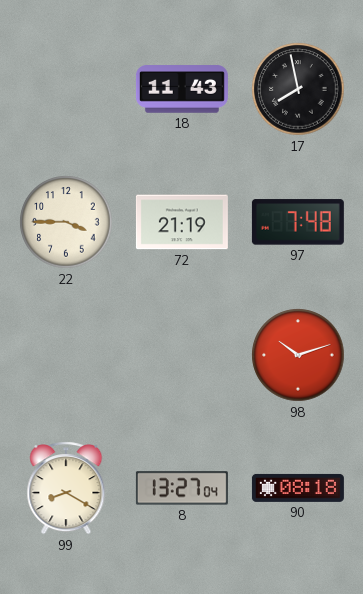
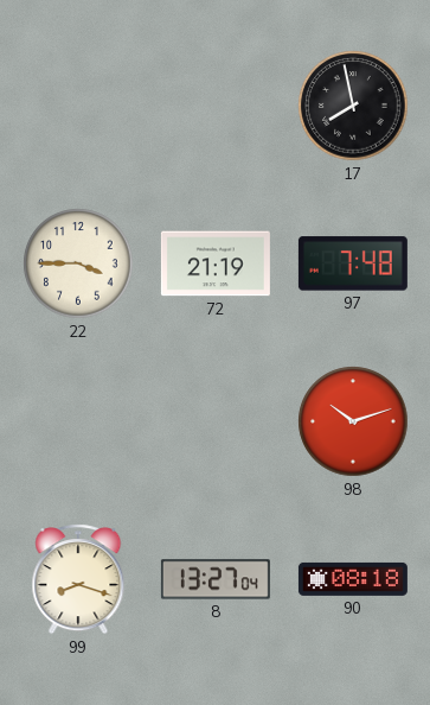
18: 11:43 -> none
99: 8:20 -> 8:18
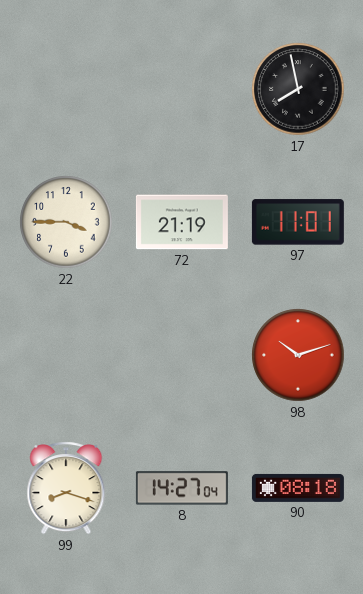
97: 7:48 -> 11:01
8: 13:27 -> 14:27
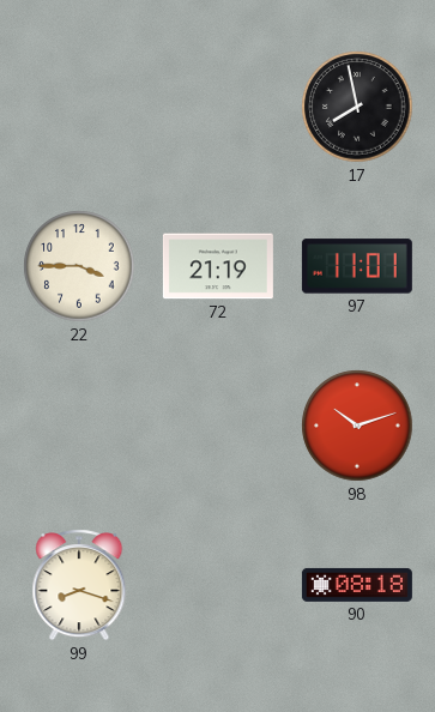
8: 14:27 -> none
